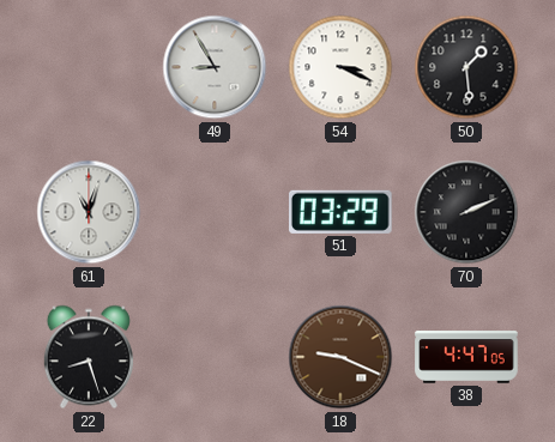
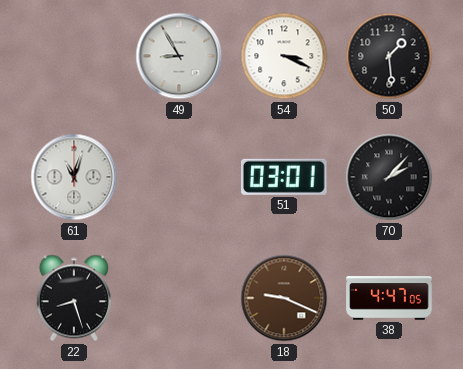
51: 03:29 -> 03:01
70: 2:11 -> 2:07
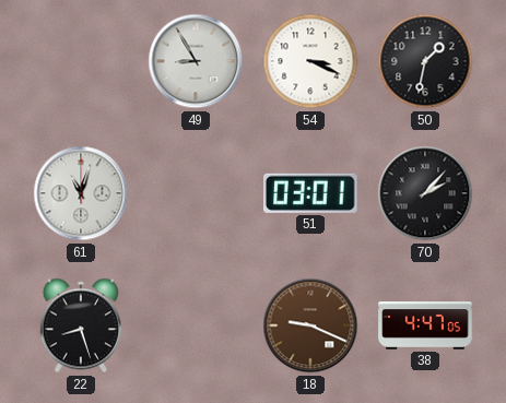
50: 1:29 -> 1:32
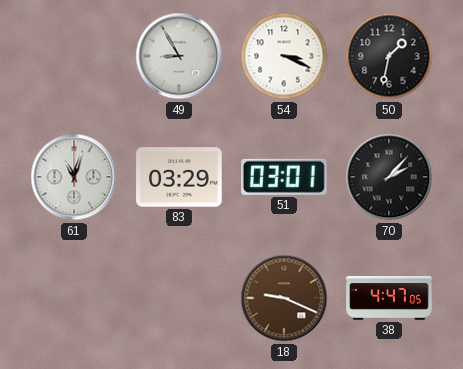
83: none -> 03:29
22: 8:27 -> none
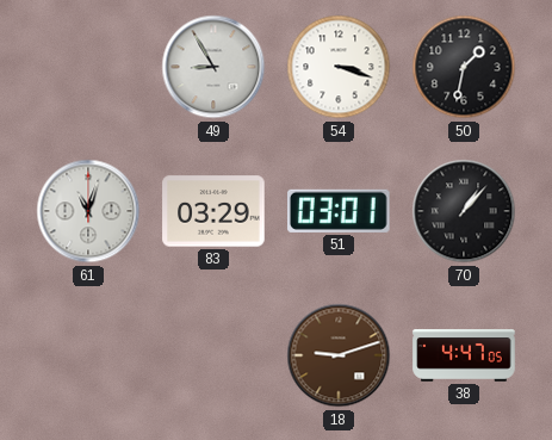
54: 3:19 -> 3:18
70: 2:07 -> 1:07
18: 9:19 -> 9:12
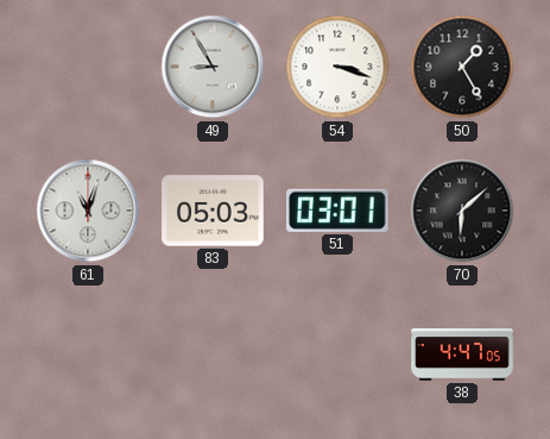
50: 1:32 -> 1:25
83: 03:29 -> 05:03
70: 1:07 -> 6:08
18: 9:12 -> none
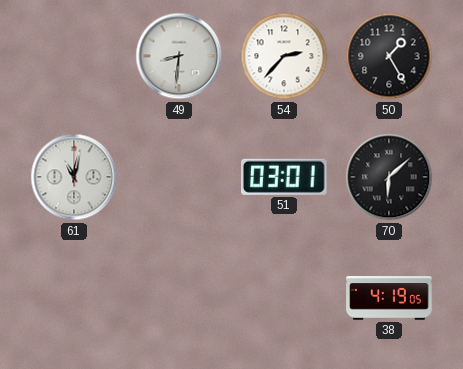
49: 8:55 -> 8:31
54: 3:18 -> 2:37
61: 11:03 -> 11:02
83: 05:03 -> none
38: 4:47 -> 4:19
